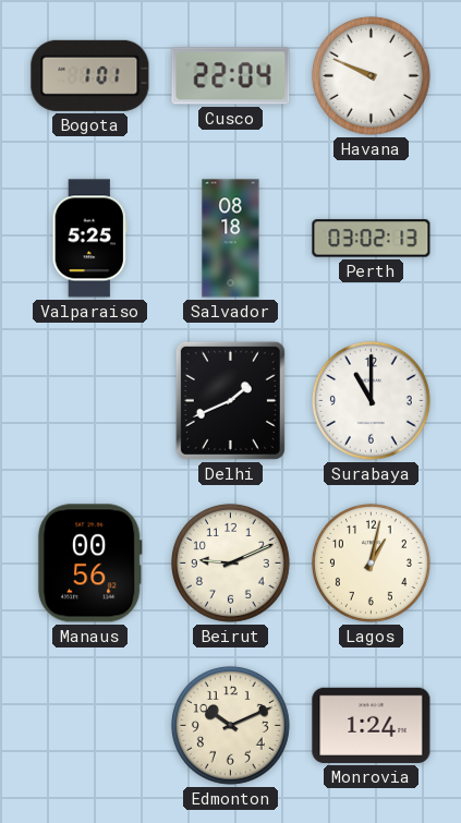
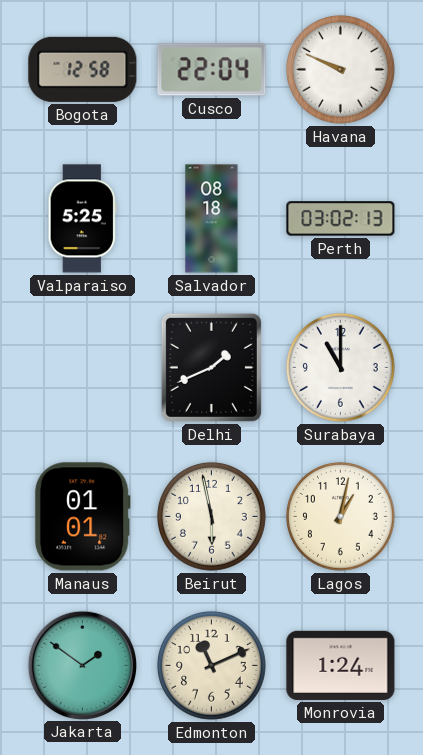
Bogota: 1:01 -> 12:58
Manaus: 00:56 -> 01:01
Beirut: 9:11 -> 5:58
Jakarta: none -> 1:51
Edmonton: 10:11 -> 11:11
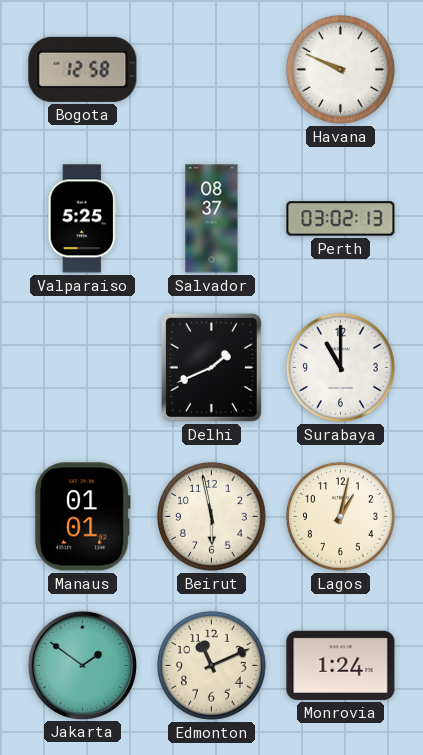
Cusco: 22:04 -> none
Salvador: 08:18 -> 08:37
